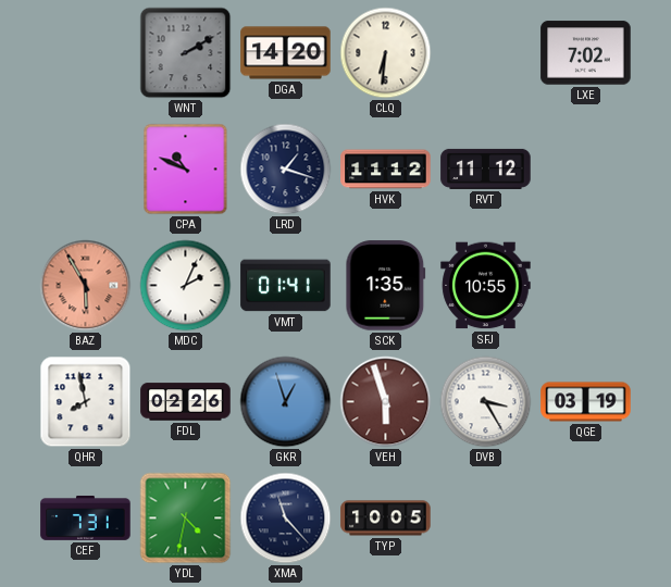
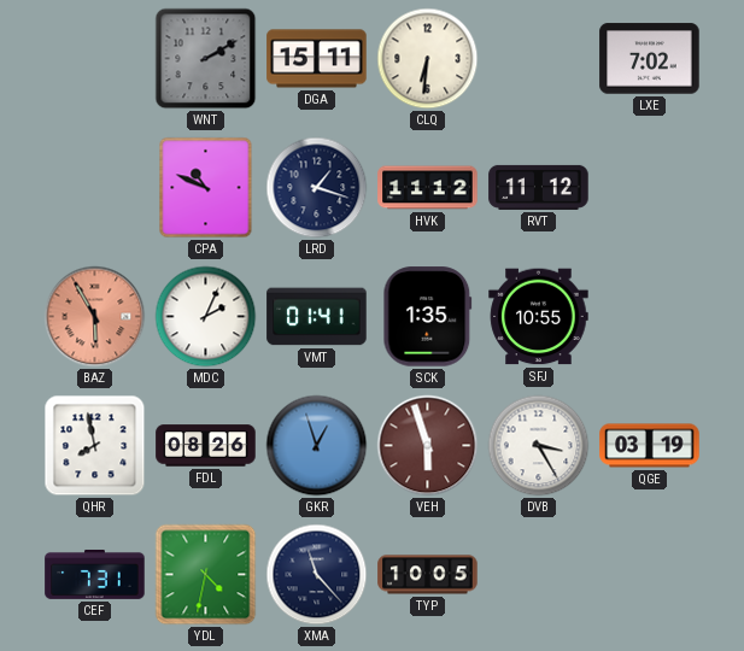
DGA: 14:20 -> 15:11
FDL: 02:26 -> 08:26
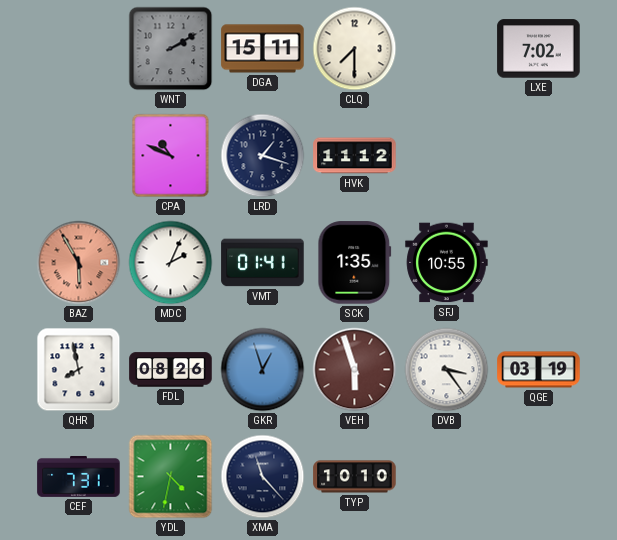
CLQ: 6:31 -> 7:30
RVT: 11:12 -> none
DVB: 3:25 -> 3:24
TYP: 10:05 -> 10:10
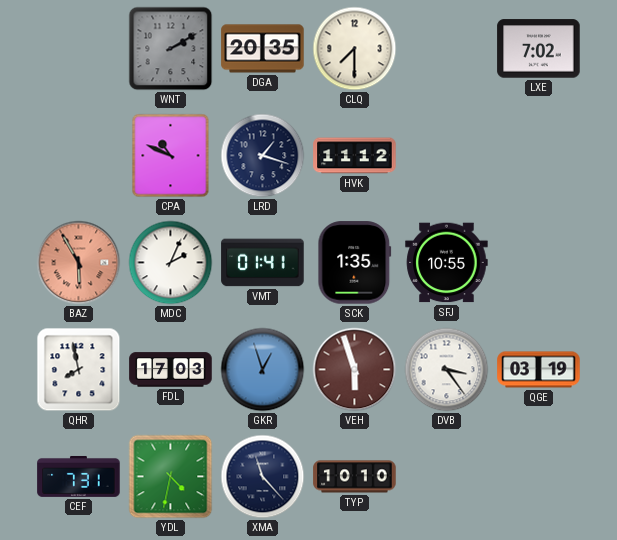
DGA: 15:11 -> 20:35
FDL: 08:26 -> 17:03
